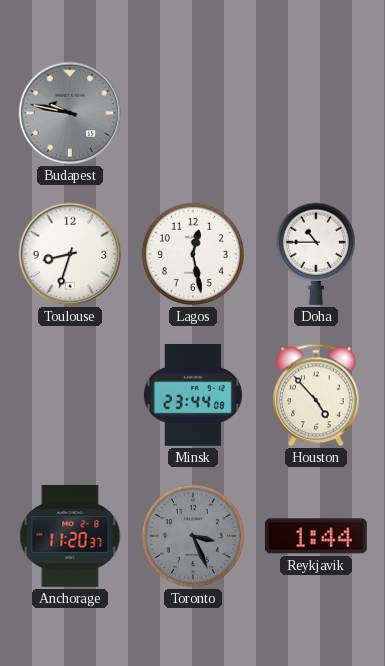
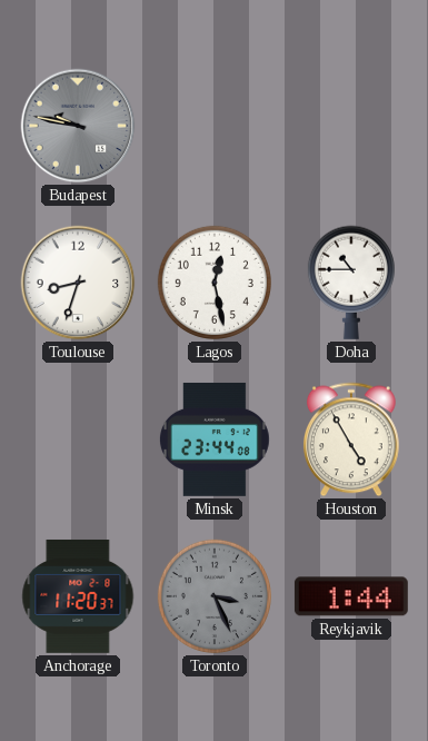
Houston: 4:53 -> 4:55
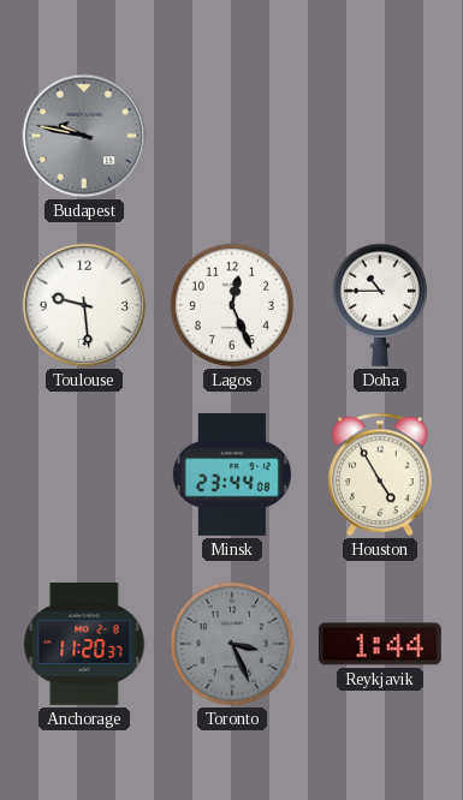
Toulouse: 8:33 -> 9:29
Lagos: 12:28 -> 12:26
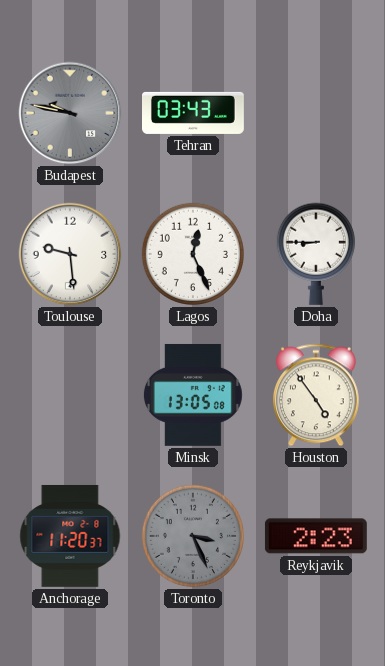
Tehran: none -> 03:43
Doha: 10:45 -> 8:45
Minsk: 23:44 -> 13:05
Houston: 4:55 -> 4:54
Reykjavik: 1:44 -> 2:23
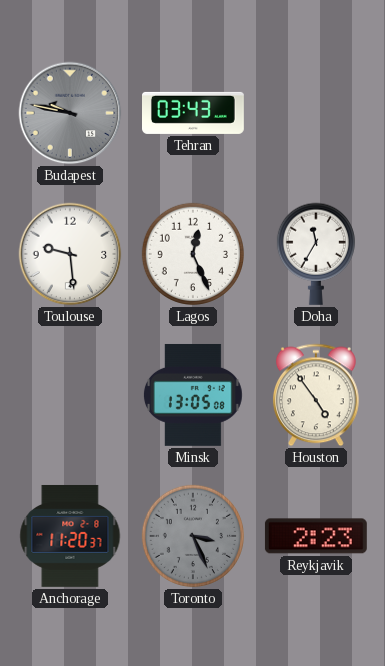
Doha: 8:45 -> 11:35
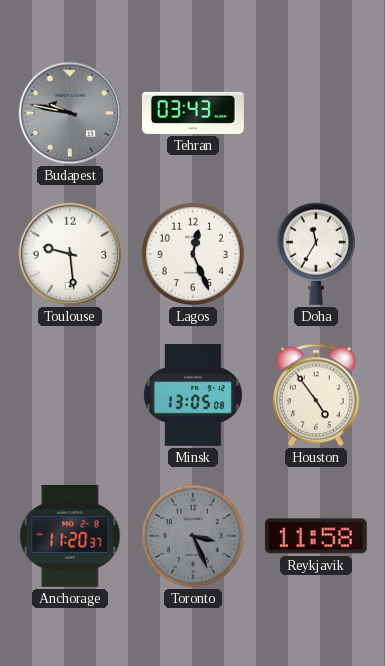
Reykjavik: 2:23 -> 11:58
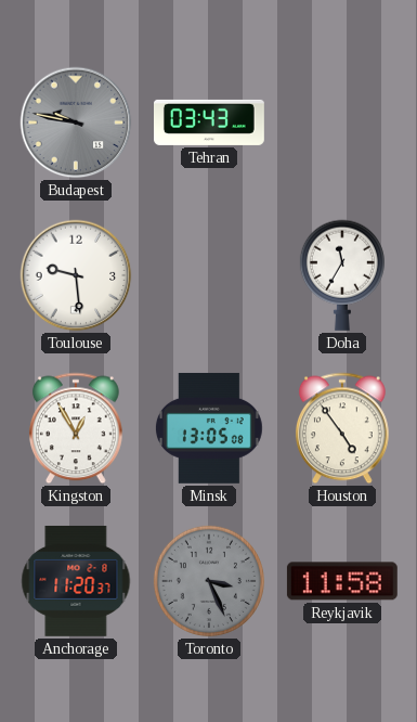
Lagos: 12:26 -> none
Kingston: none -> 12:55
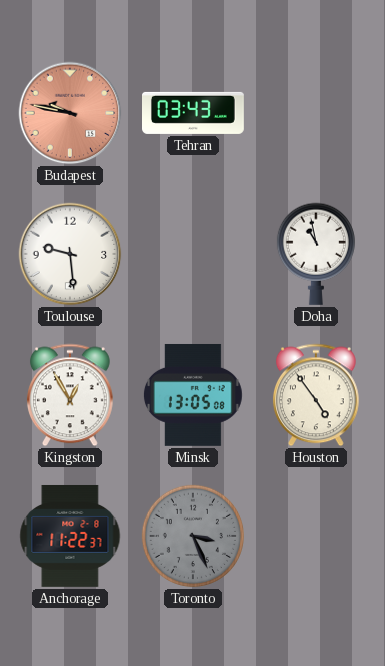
Budapest dial: grey -> salmon
Doha: 11:35 -> 10:58
Anchorage: 11:20 -> 11:22
Reykjavik: 11:58 -> none
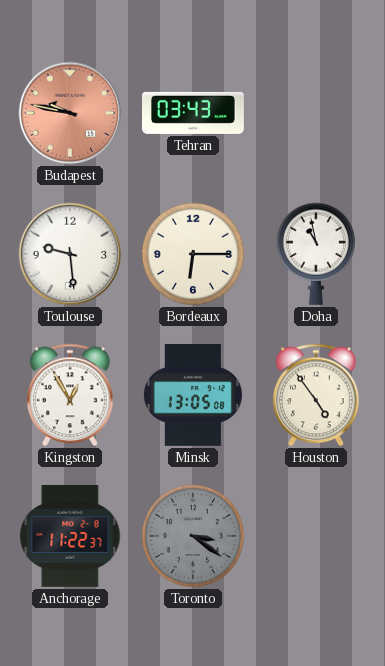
Bordeaux: none -> 6:15
Toronto: 3:26 -> 3:21
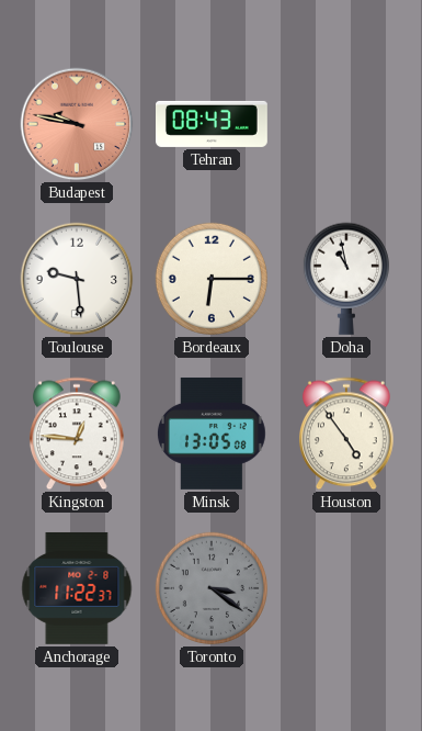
Tehran: 03:43 -> 08:43
Kingston: 12:55 -> 12:46
